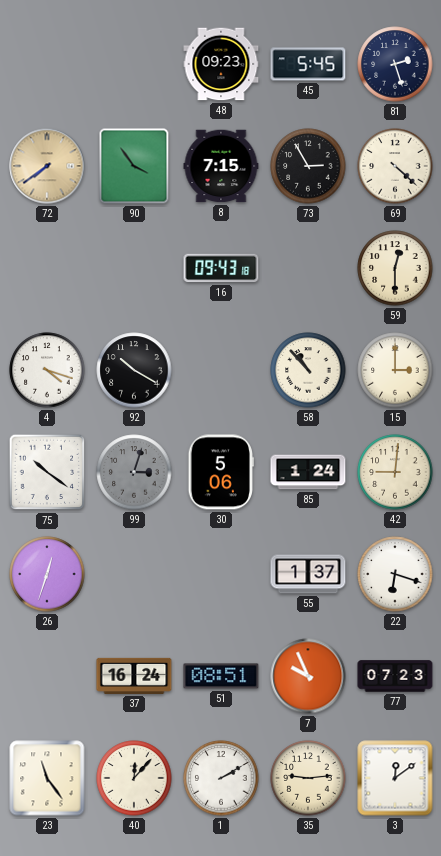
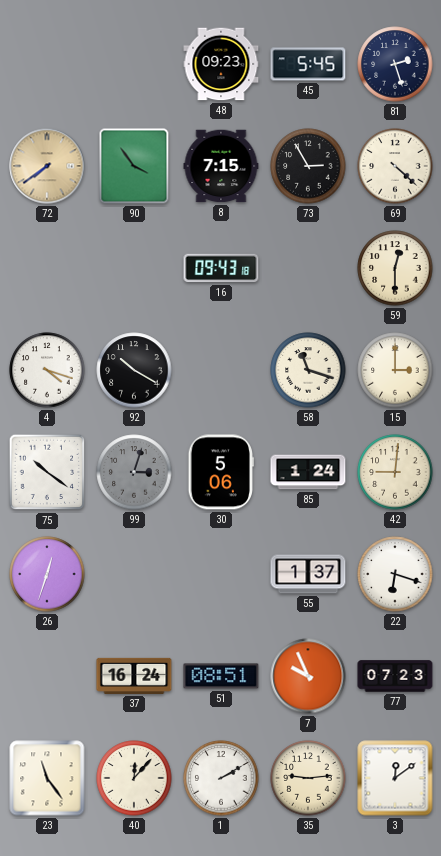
58: 10:53 -> 11:18
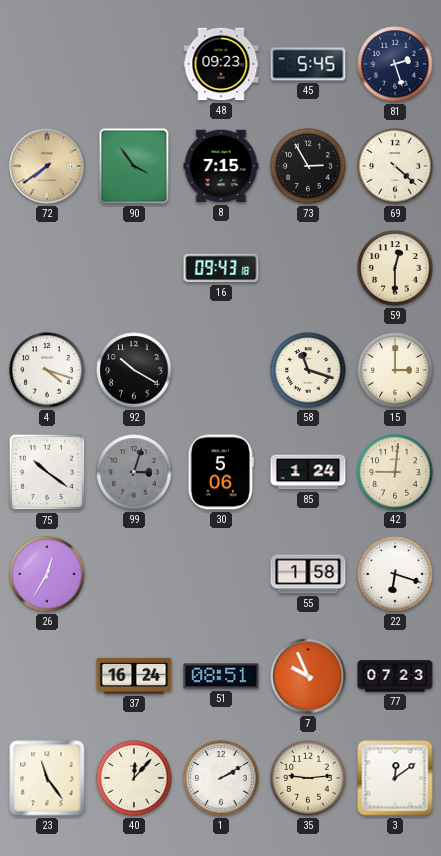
26: 12:33 -> 12:35
55: 1:37 -> 1:58
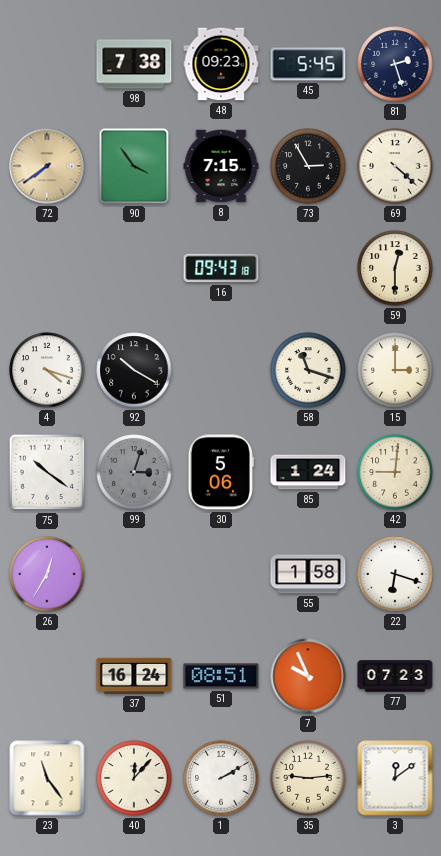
98: none -> 7:38
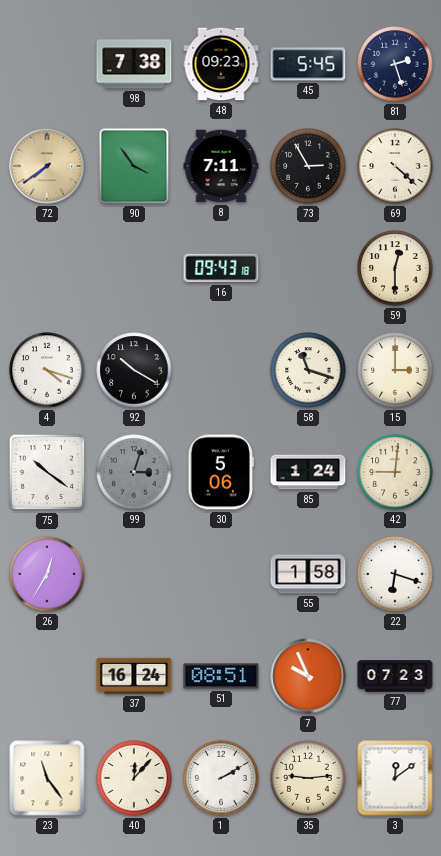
8: 7:15 -> 7:11
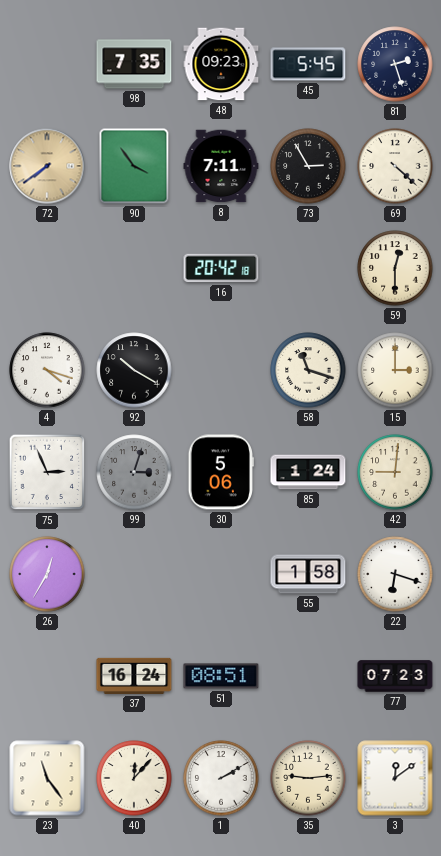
98: 7:38 -> 7:35
16: 09:43 -> 20:42
75: 10:21 -> 2:56
7: 9:56 -> none
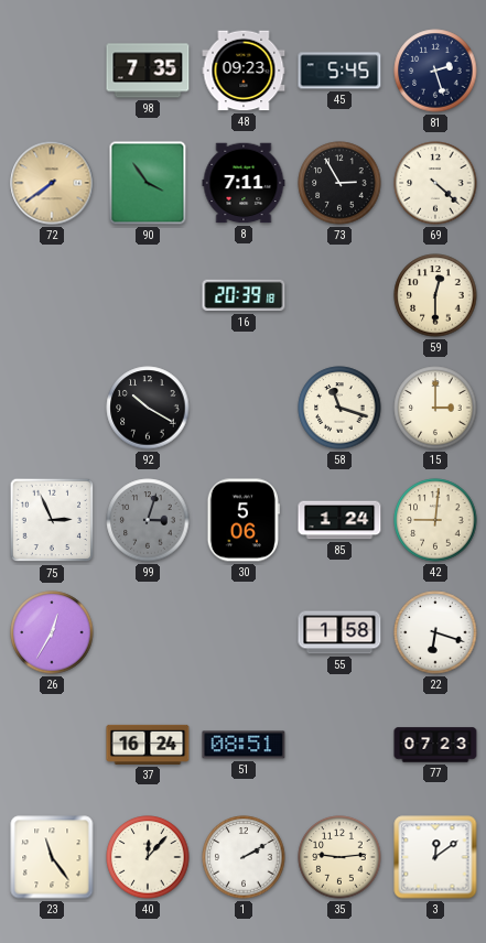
16: 20:42 -> 20:39
4: 4:18 -> none
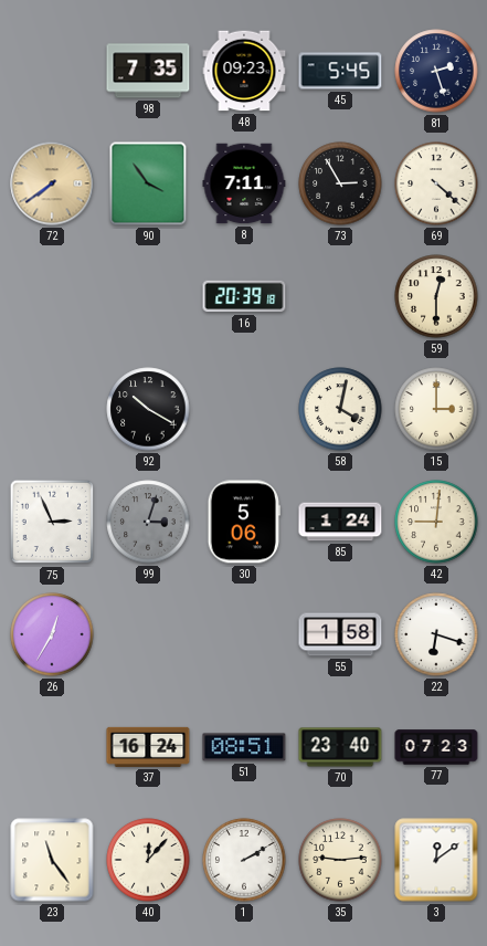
58: 11:18 -> 4:02
70: none -> 23:40
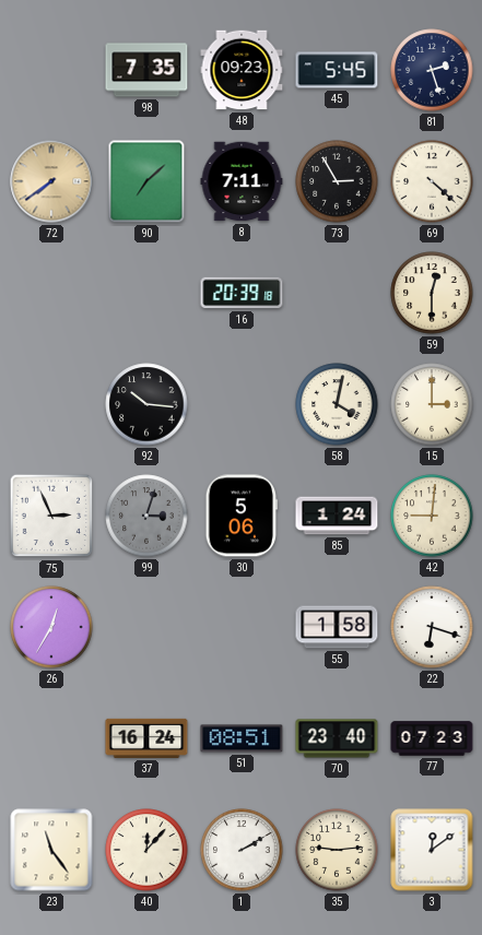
90: 3:54 -> 7:08
92: 10:20 -> 10:16
